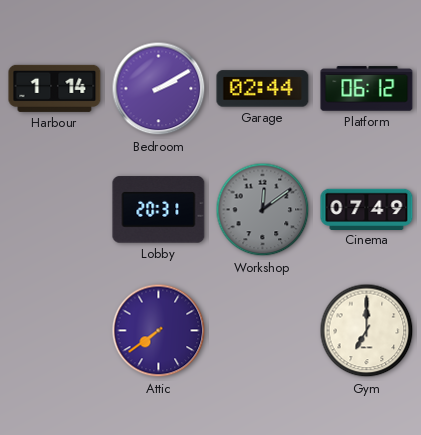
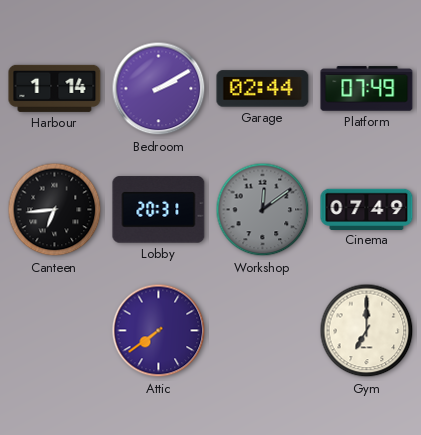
Platform: 06:12 -> 07:49
Canteen: none -> 6:44
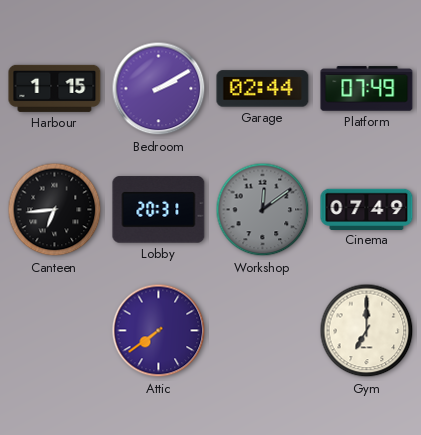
Harbour: 1:14 -> 1:15
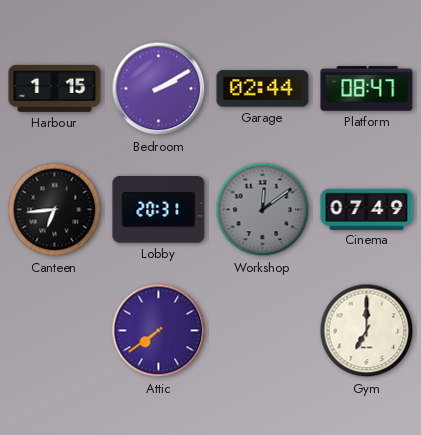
Platform: 07:49 -> 08:47
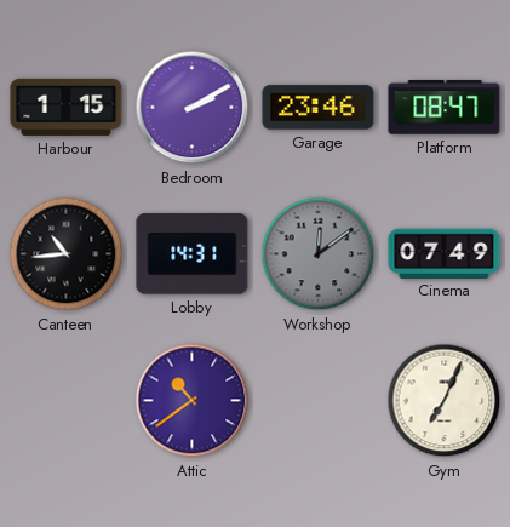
Garage: 02:44 -> 23:46
Canteen: 6:44 -> 10:44
Lobby: 20:31 -> 14:31
Attic: 7:39 -> 10:39
Gym: 7:00 -> 7:04
